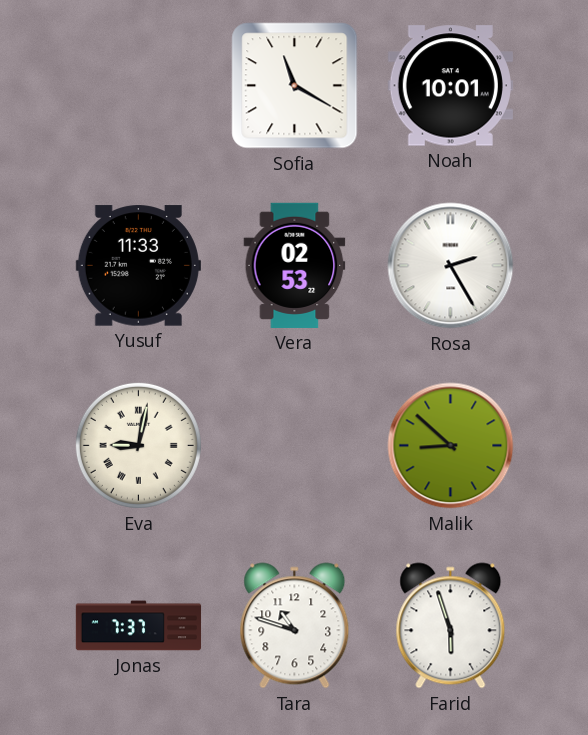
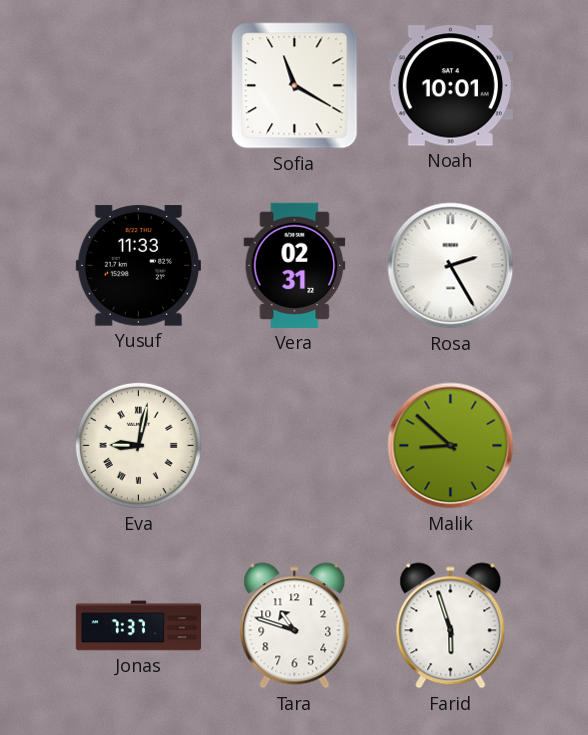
Vera: 02:53 -> 02:31
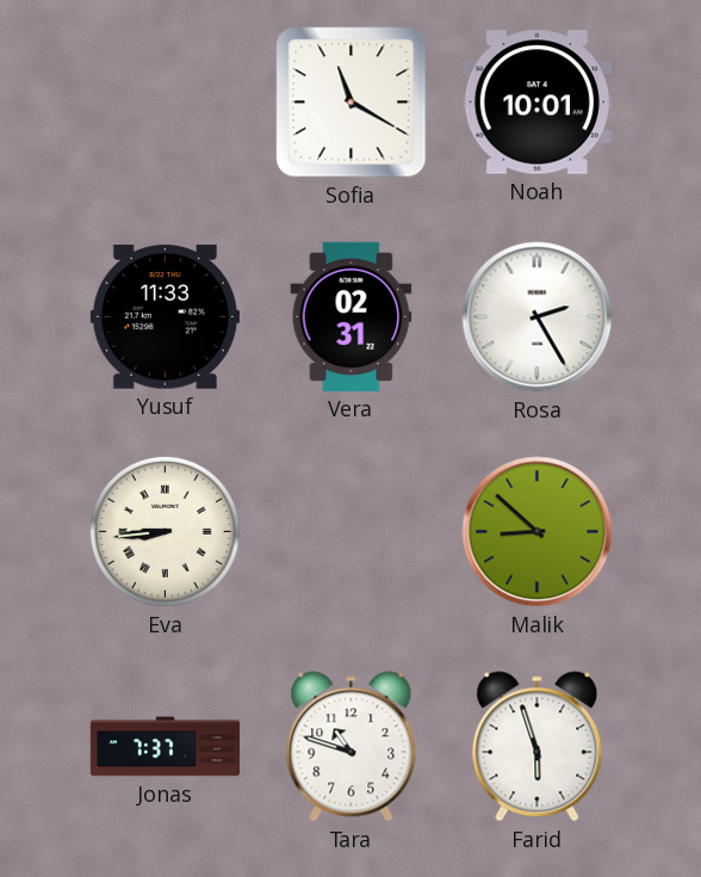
Eva: 9:02 -> 8:44
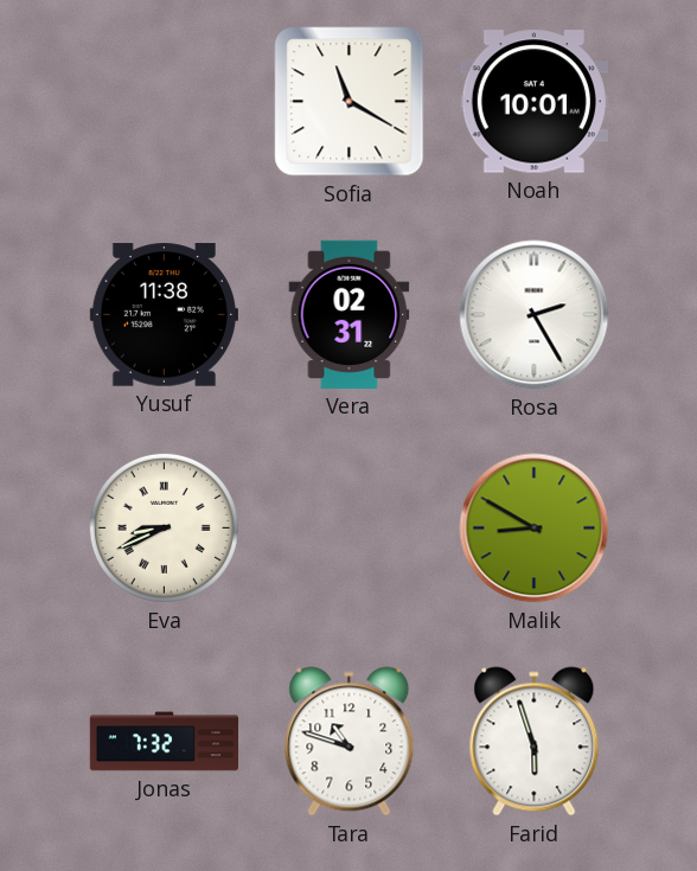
Yusuf: 11:33 -> 11:38
Eva: 8:44 -> 8:41
Malik: 8:52 -> 8:50
Jonas: 7:37 -> 7:32
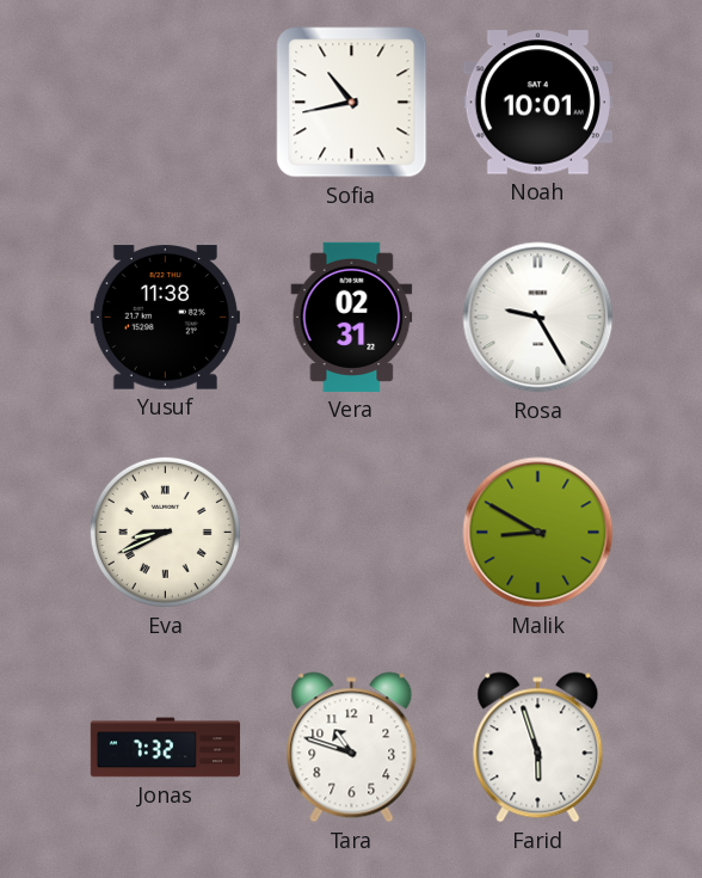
Sofia: 11:20 -> 10:43
Rosa: 2:25 -> 9:25
